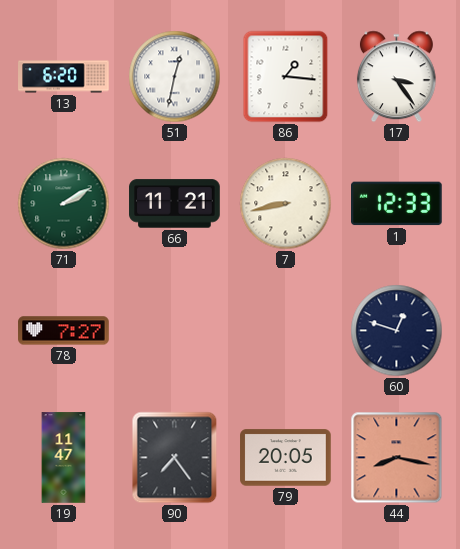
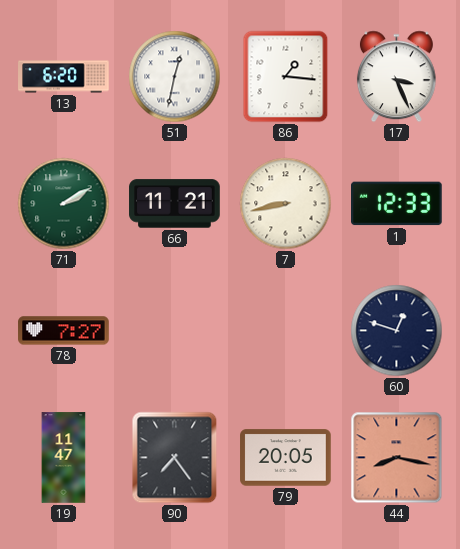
17: 3:24 -> 3:26
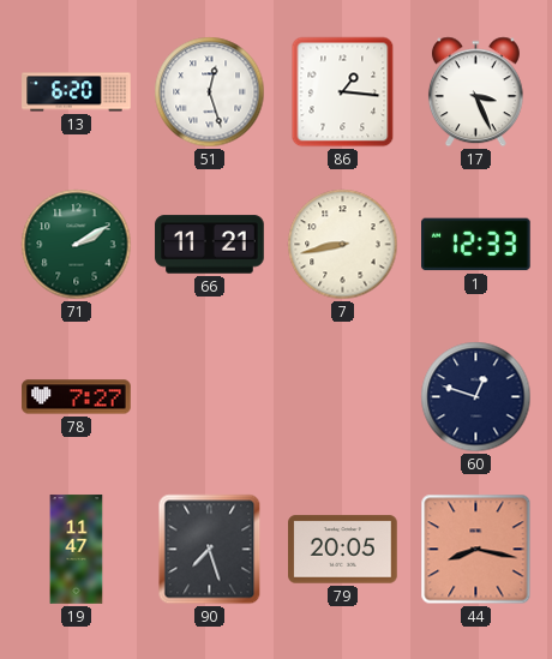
51: 12:32 -> 12:27
90: 7:24 -> 7:27
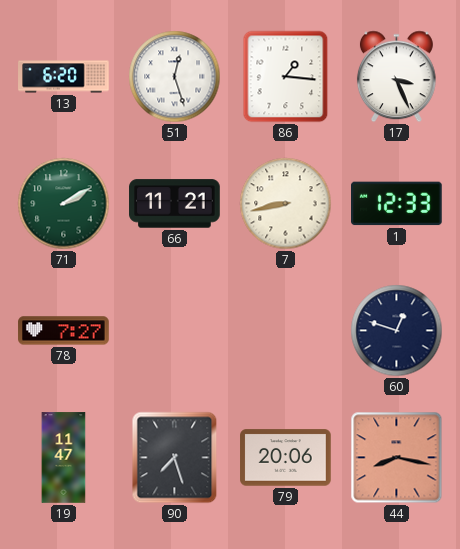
79: 20:05 -> 20:06
